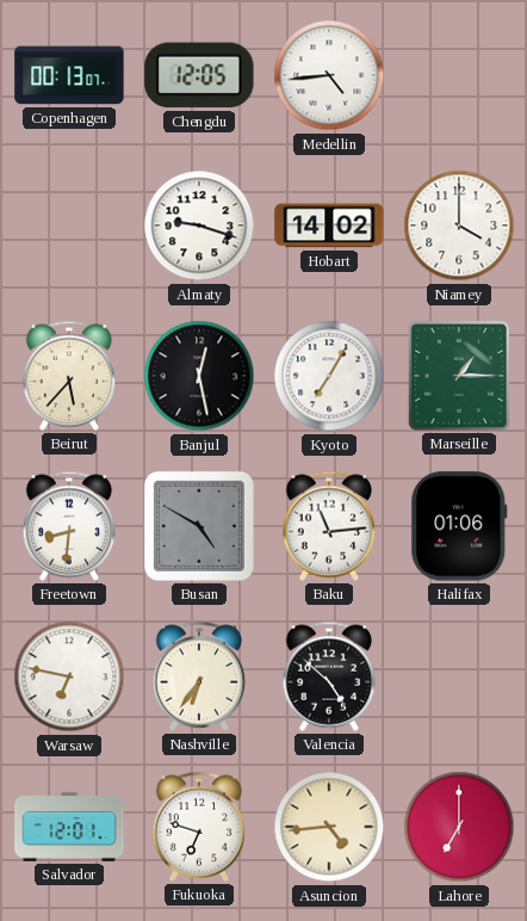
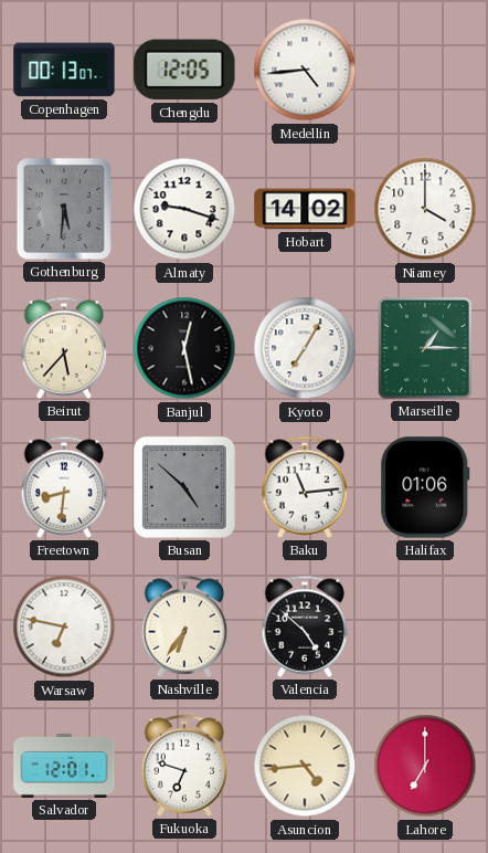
Gothenburg: none -> 5:31
Busan: 4:50 -> 4:52
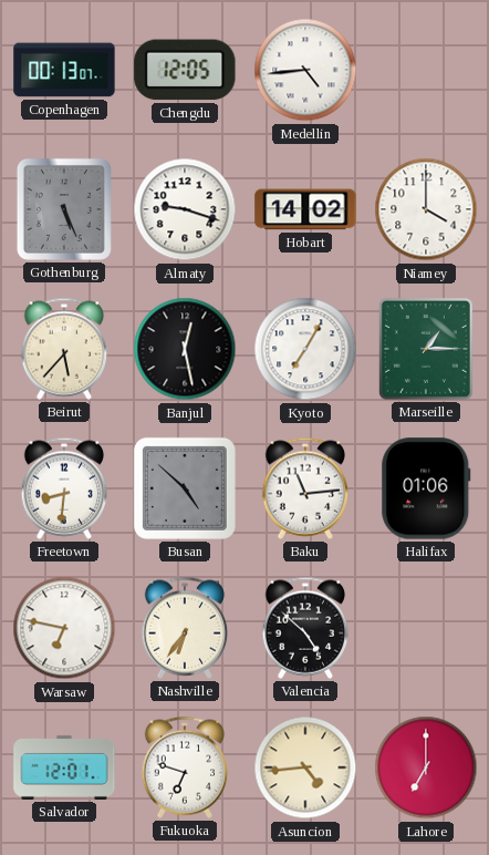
Gothenburg: 5:31 -> 5:26
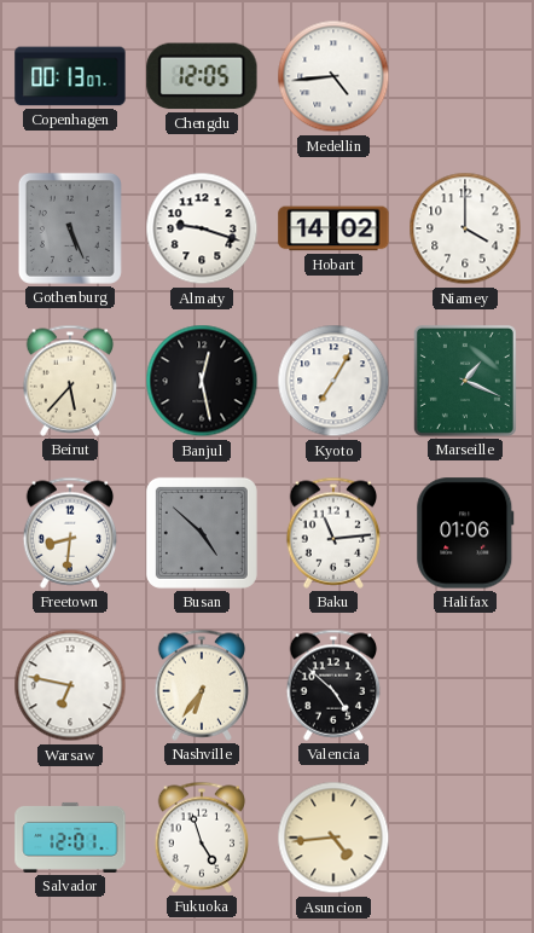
Marseille: 1:15 -> 1:19
Fukuoka: 6:48 -> 4:57
Lahore: 7:00 -> none
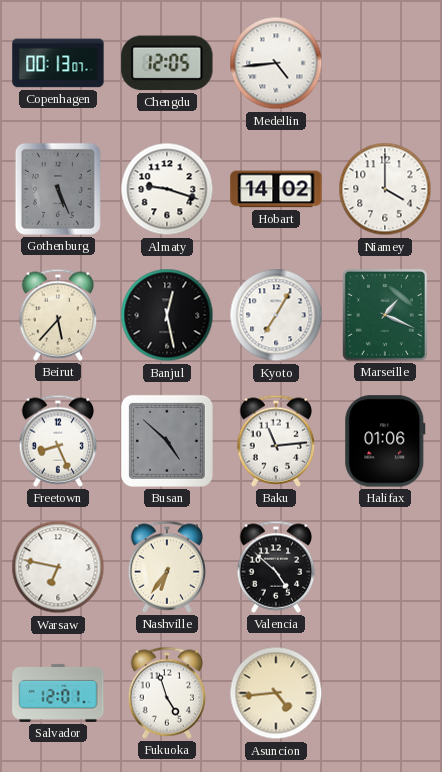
Freetown: 8:31 -> 8:26
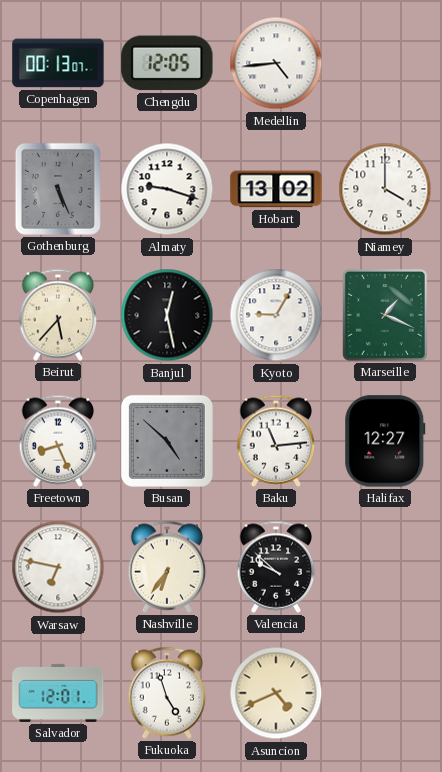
Hobart: 14:02 -> 13:02
Kyoto: 7:05 -> 9:05
Halifax: 01:06 -> 12:27
Valencia: 4:52 -> 9:52
Asuncion: 4:44 -> 4:41
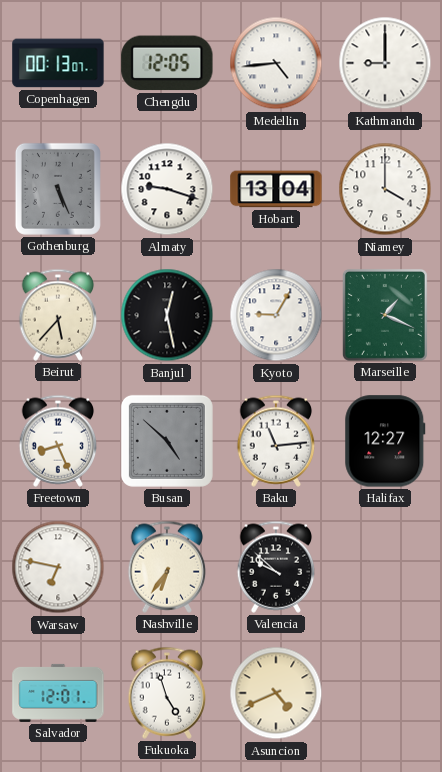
Kathmandu: none -> 9:00
Hobart: 13:02 -> 13:04
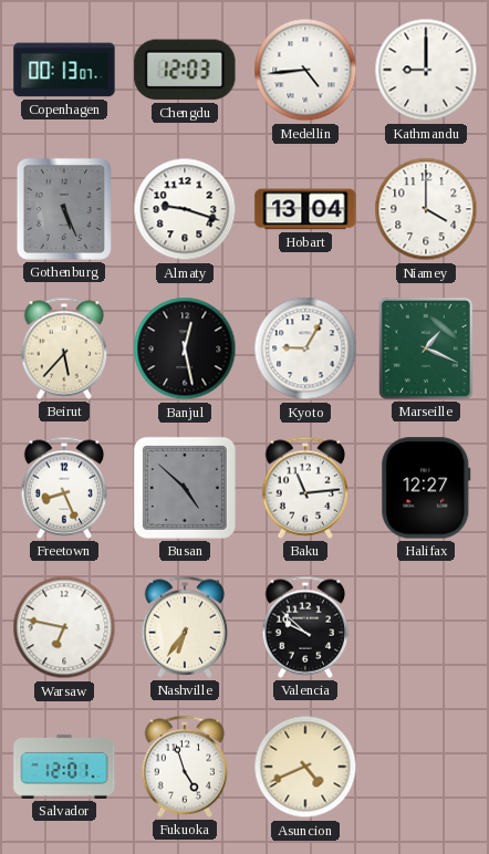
Chengdu: 12:05 -> 12:03
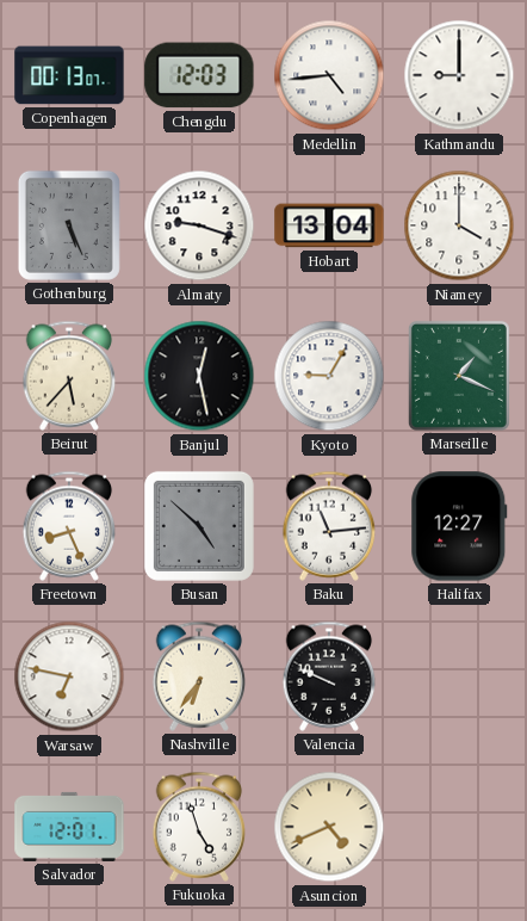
Valencia: 9:52 -> 9:49
